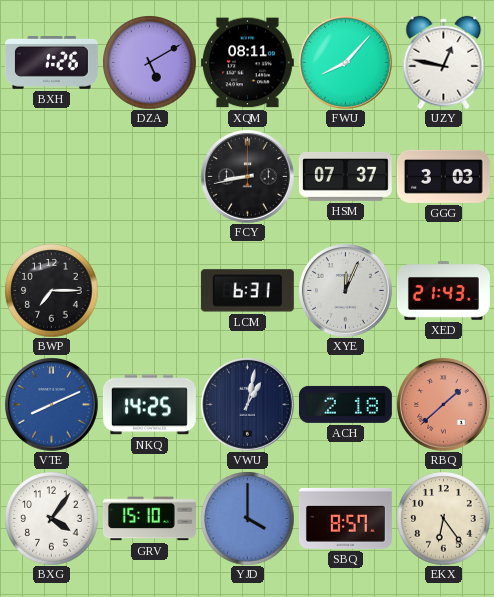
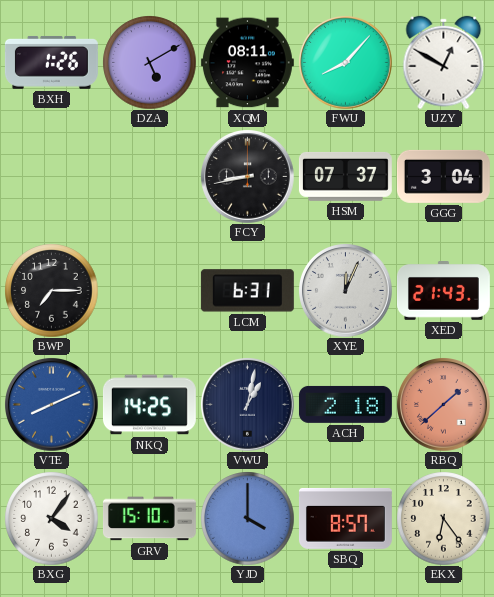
UZY: 12:47 -> 12:50
GGG: 3:03 -> 3:04
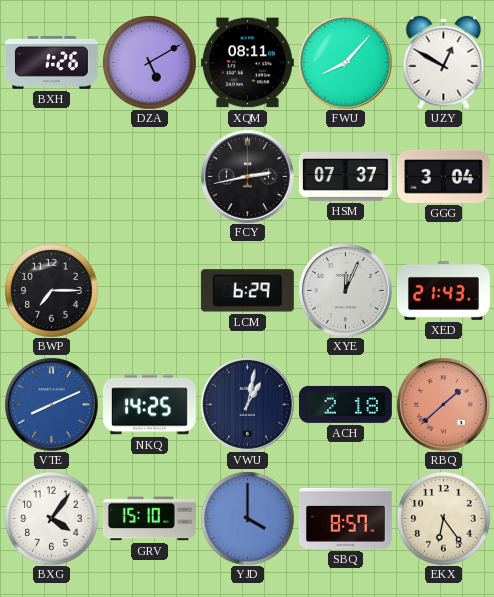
FCY: 8:43 -> 2:43
LCM: 6:31 -> 6:29
